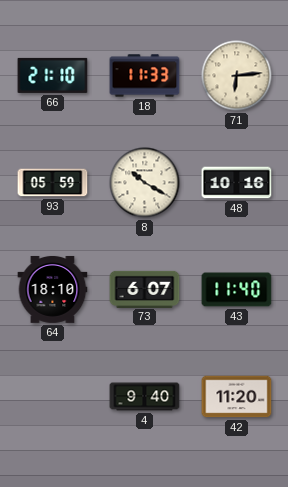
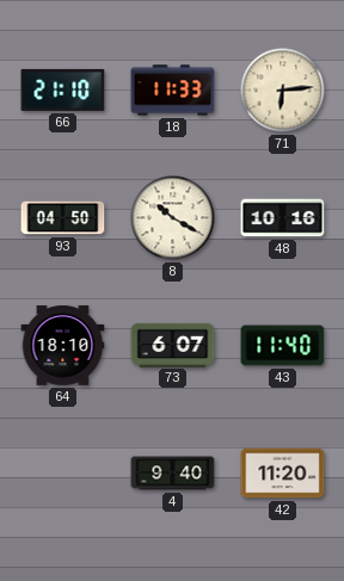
93: 05:59 -> 04:50
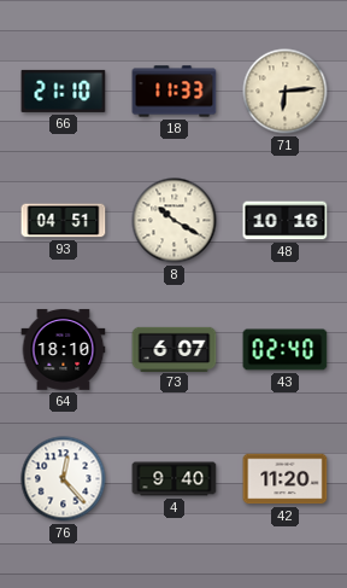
93: 04:50 -> 04:51
43: 11:40 -> 02:40
76: none -> 12:23
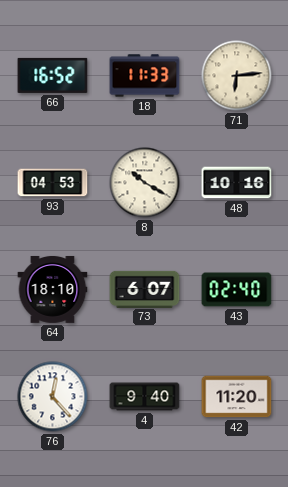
66: 21:10 -> 16:52
93: 04:51 -> 04:53
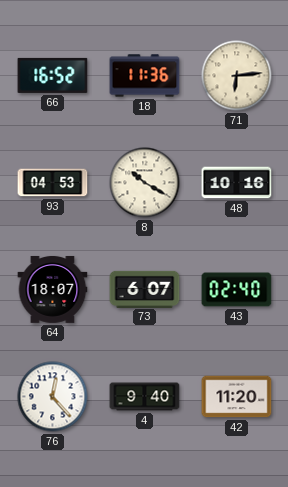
18: 11:33 -> 11:36
64: 18:10 -> 18:07
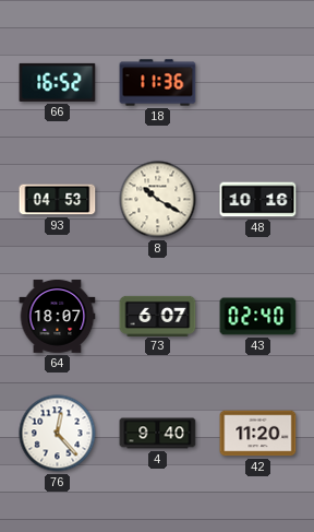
71: 6:14 -> none
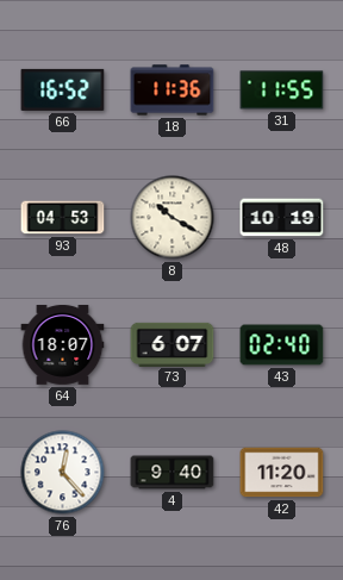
31: none -> 11:55
48: 10:16 -> 10:19
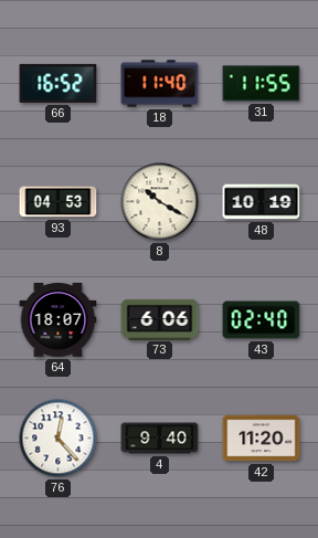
18: 11:36 -> 11:40
73: 6:07 -> 6:06
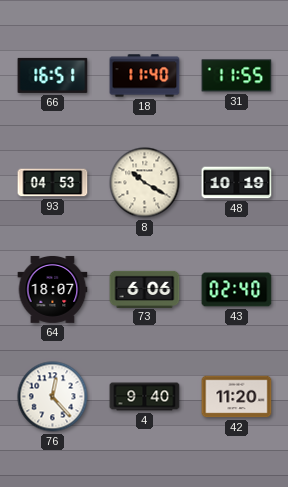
66: 16:52 -> 16:51
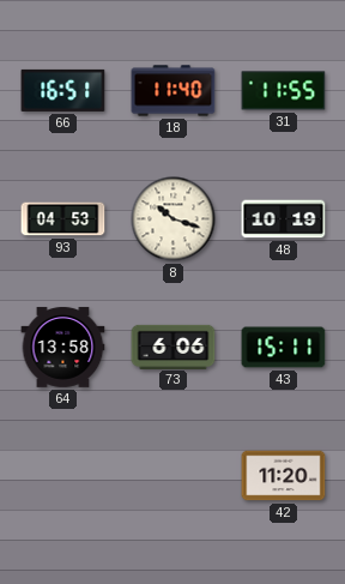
8: 10:20 -> 10:18
64: 18:07 -> 13:58
43: 02:40 -> 15:11
76: 12:23 -> none
4: 9:40 -> none
